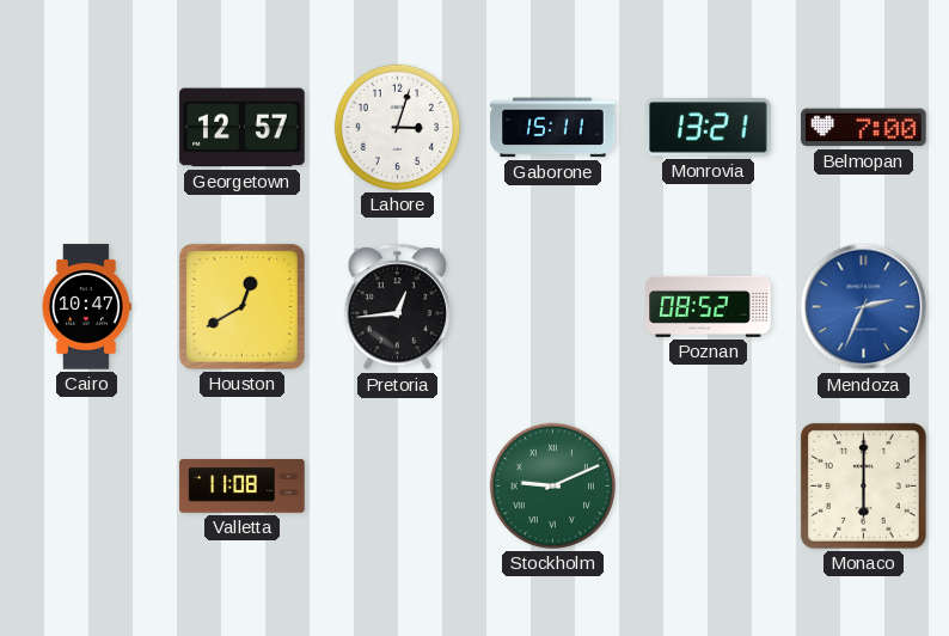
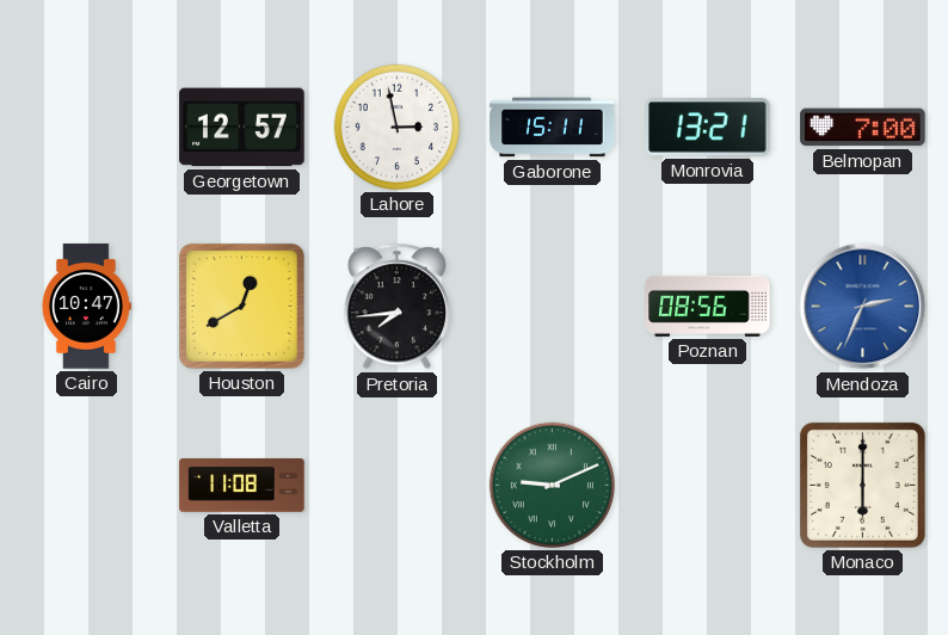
Lahore: 3:03 -> 2:58
Pretoria: 12:44 -> 7:44
Poznan: 08:52 -> 08:56
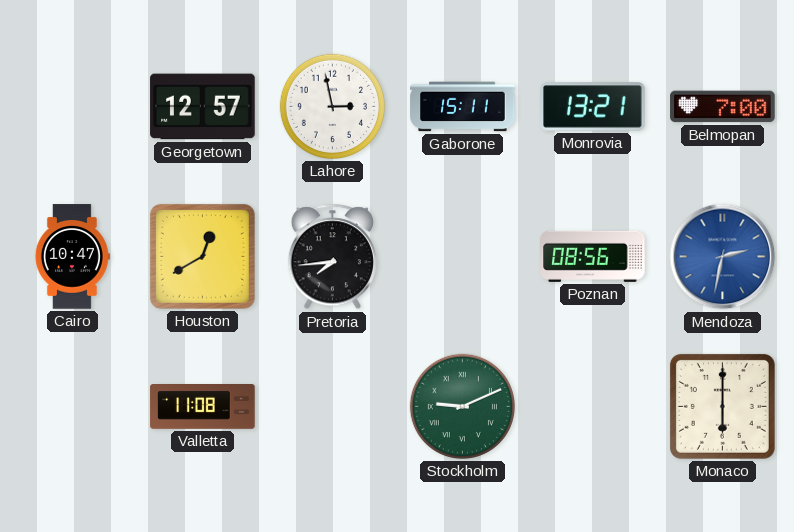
Mendoza: 2:34 -> 2:32
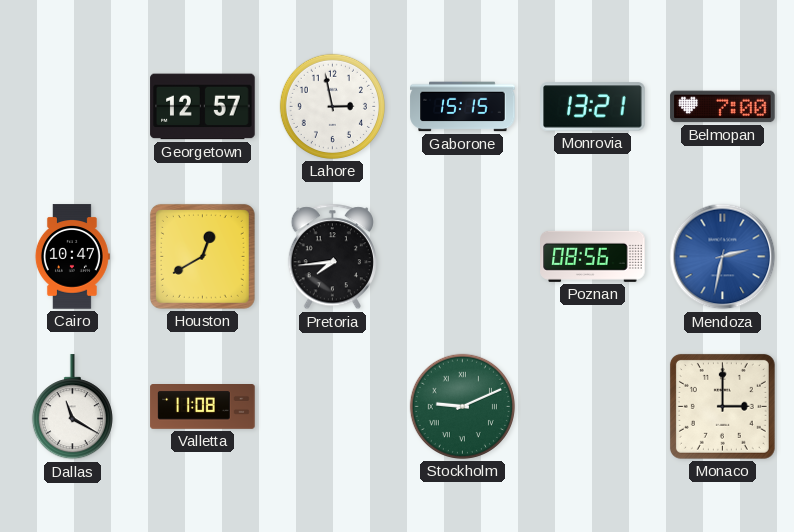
Gaborone: 15:11 -> 15:15
Dallas: none -> 11:20
Monaco: 6:00 -> 3:00
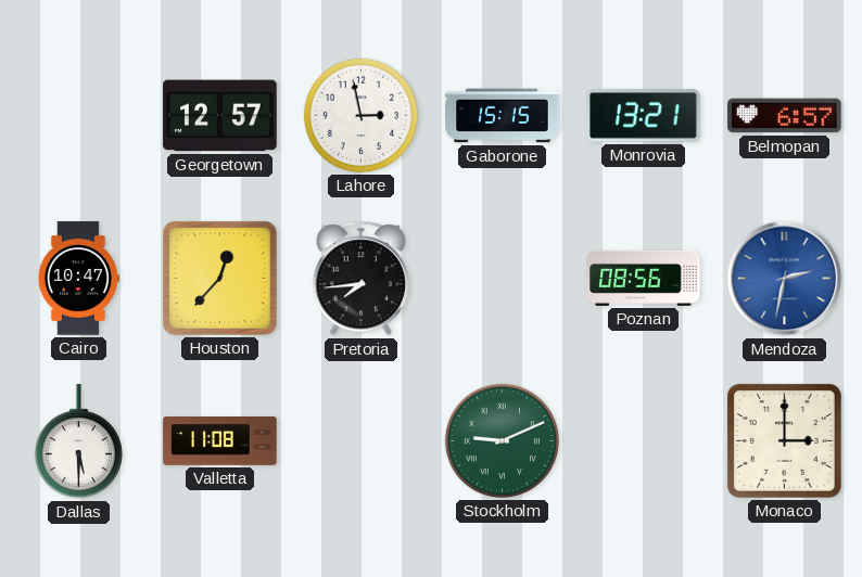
Belmopan: 7:00 -> 6:57
Houston: 12:40 -> 12:37
Dallas: 11:20 -> 5:30
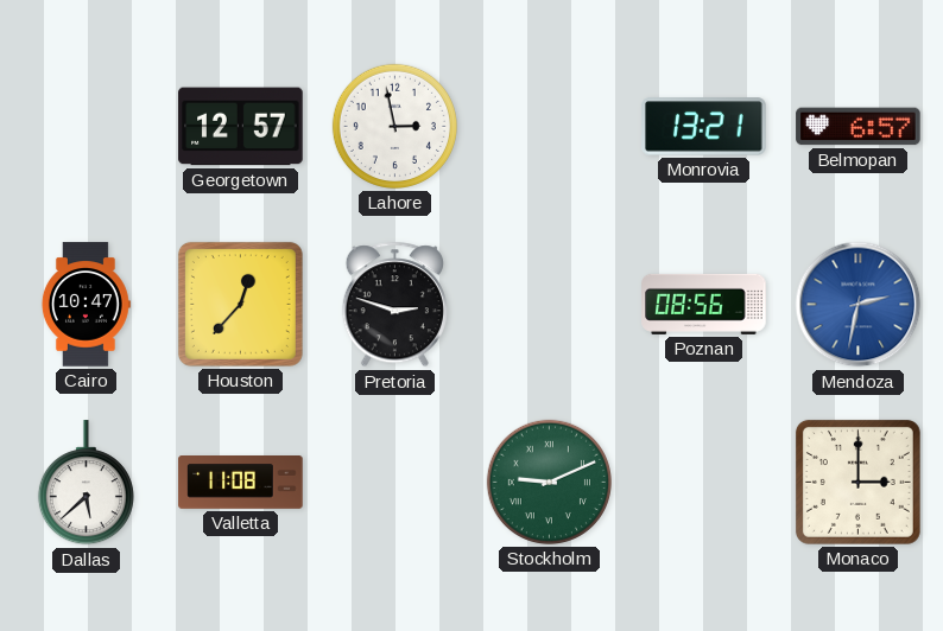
Gaborone: 15:15 -> none
Pretoria: 7:44 -> 2:48
Dallas: 5:30 -> 5:38
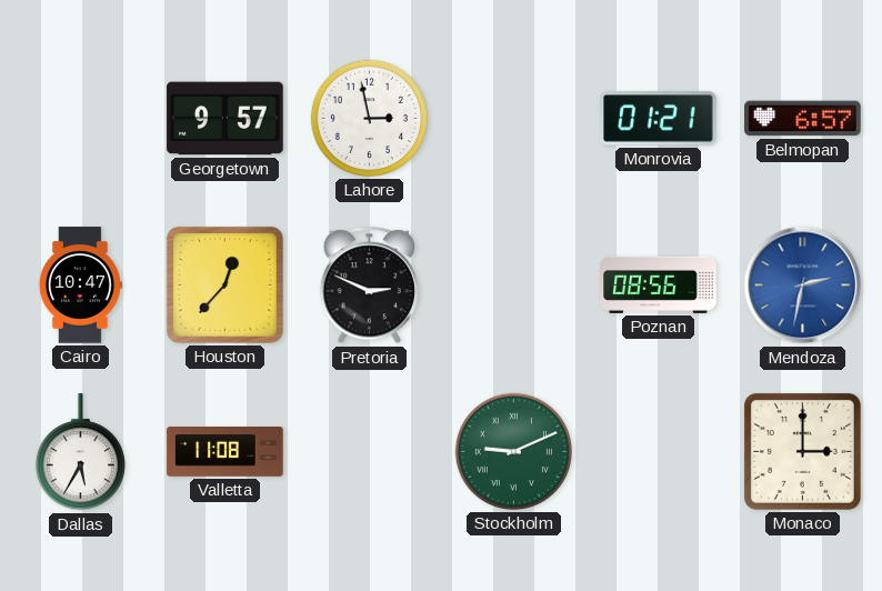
Georgetown: 12:57 -> 9:57
Monrovia: 13:21 -> 01:21
Pretoria: 2:48 -> 2:49
Dallas: 5:38 -> 5:35
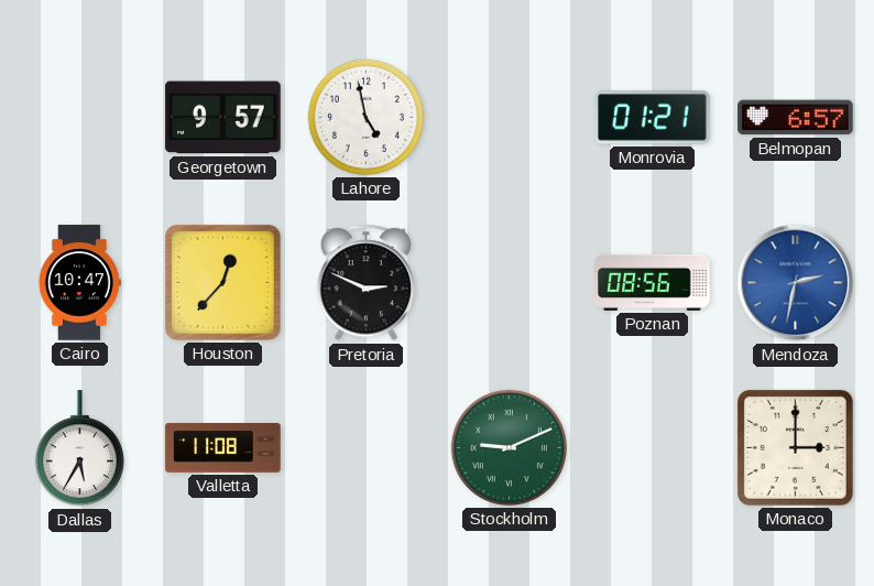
Lahore: 2:58 -> 4:58
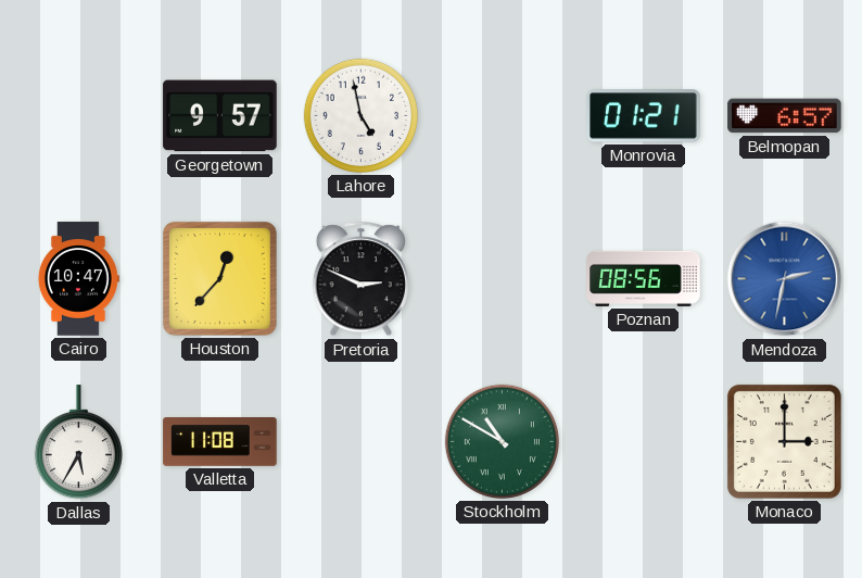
Stockholm: 9:11 -> 10:50
